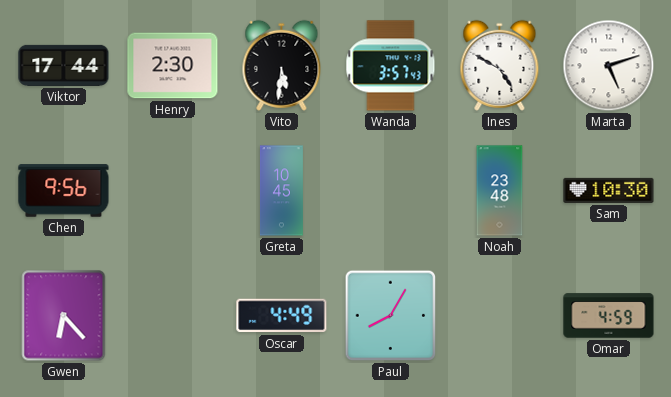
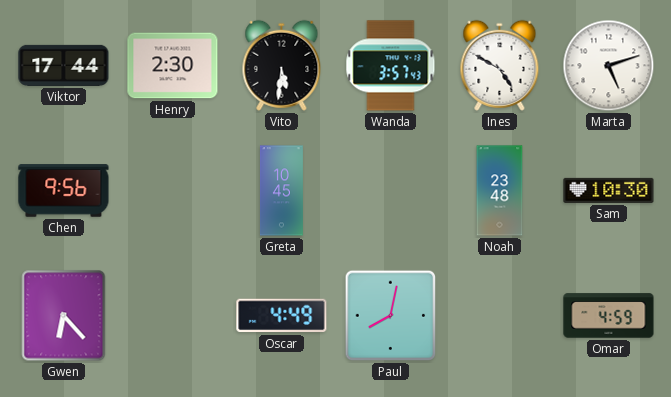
Paul: 8:05 -> 8:02
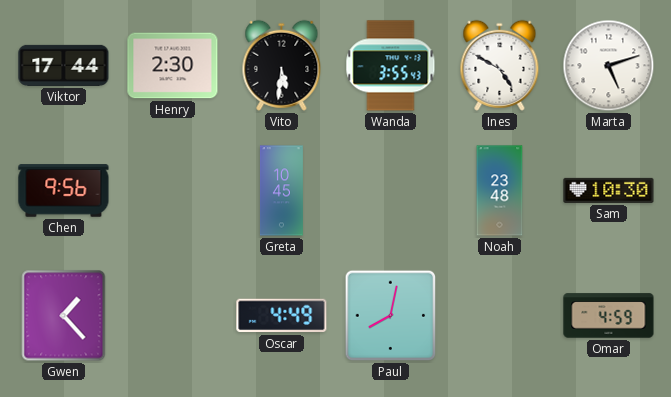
Wanda: 3:57 -> 3:55
Gwen: 6:23 -> 1:23
